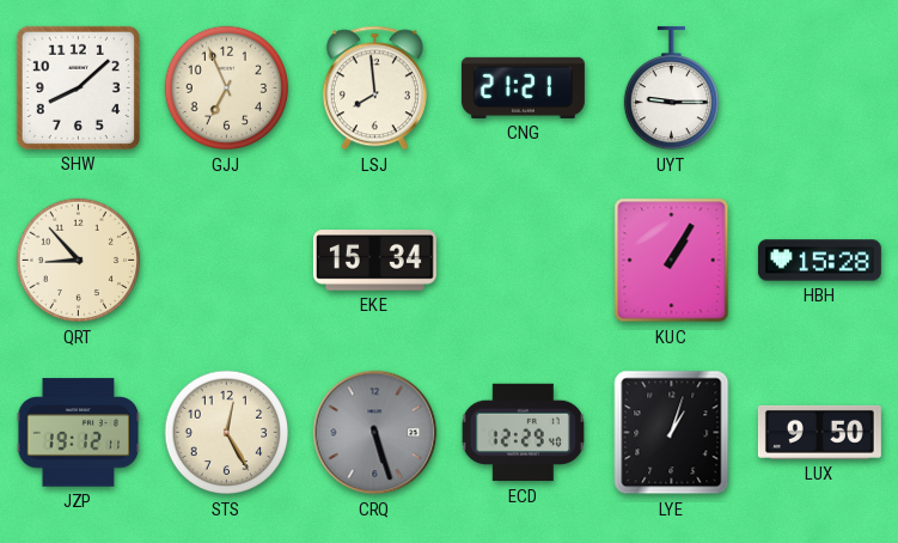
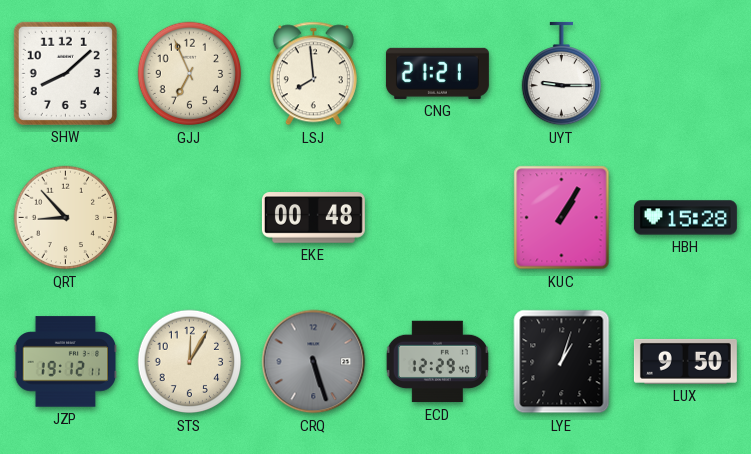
EKE: 15:34 -> 00:48
STS: 12:25 -> 12:05
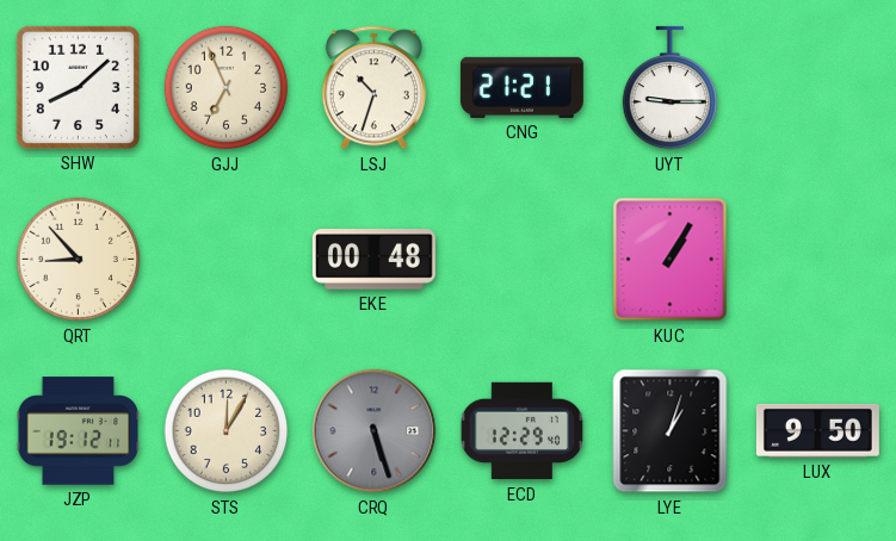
LSJ: 7:59 -> 10:33
HBH: 15:28 -> none
